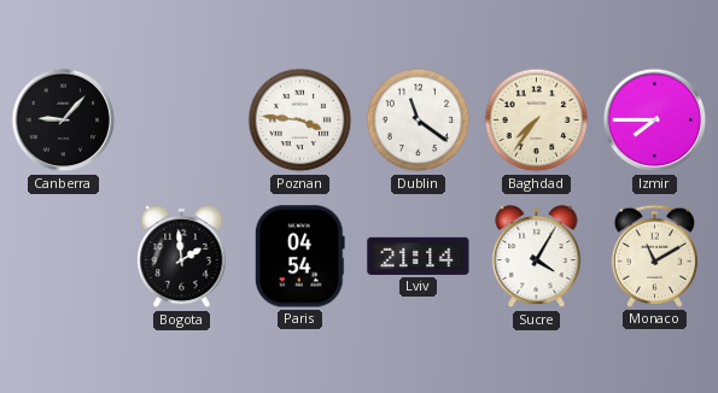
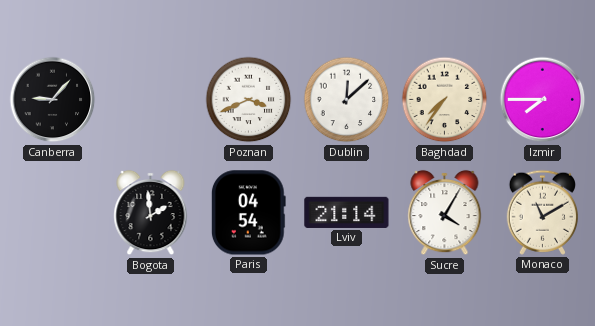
Poznan: 3:46 -> 3:41
Dublin: 11:21 -> 12:08
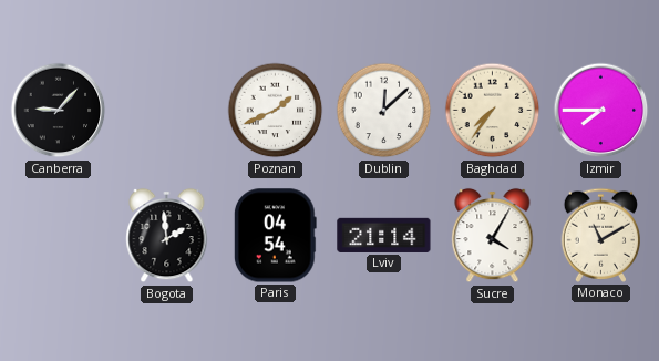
Poznan: 3:41 -> 1:41
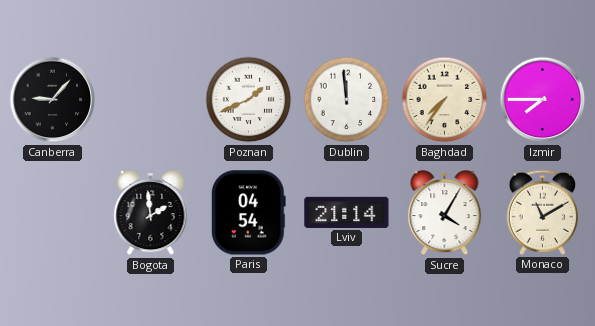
Dublin: 12:08 -> 11:59
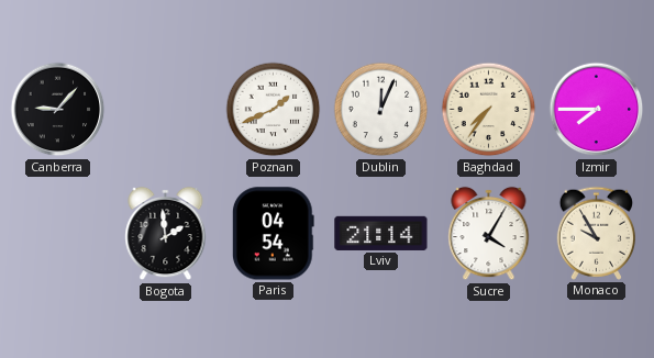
Dublin: 11:59 -> 12:04
Monaco: 11:10 -> 9:55
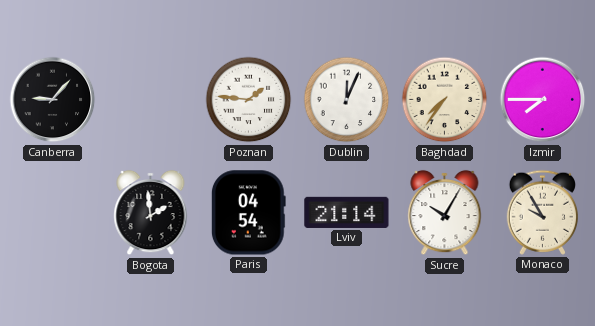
Poznan: 1:41 -> 1:46
Sucre: 4:05 -> 10:05
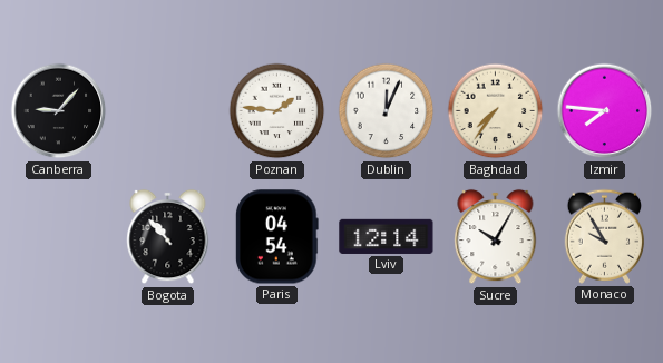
Izmir: 7:45 -> 7:46
Bogota: 1:59 -> 10:53
Lviv: 21:14 -> 12:14
